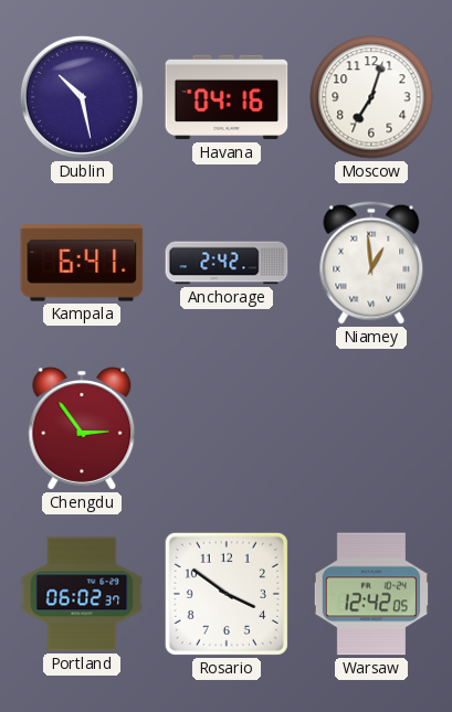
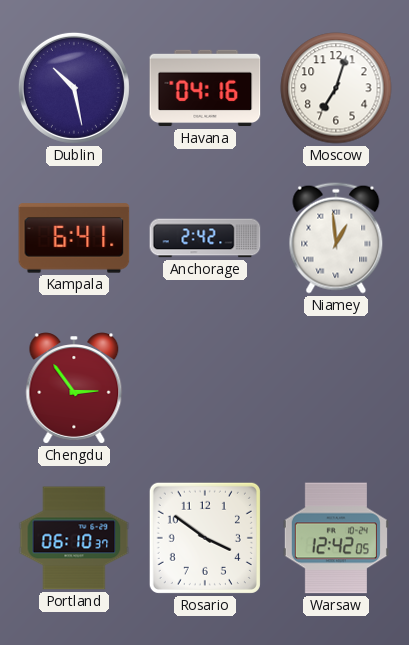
Portland: 06:02 -> 06:10
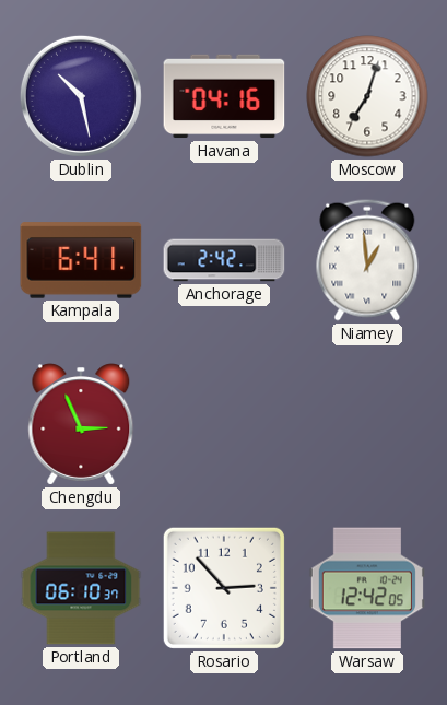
Chengdu: 2:54 -> 2:56
Rosario: 3:51 -> 2:53
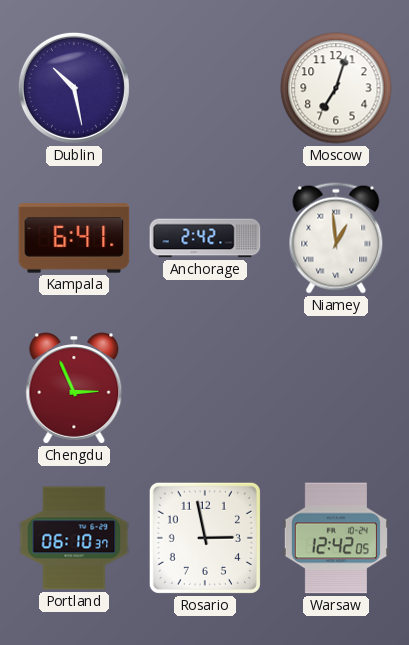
Havana: 04:16 -> none
Rosario: 2:53 -> 2:58
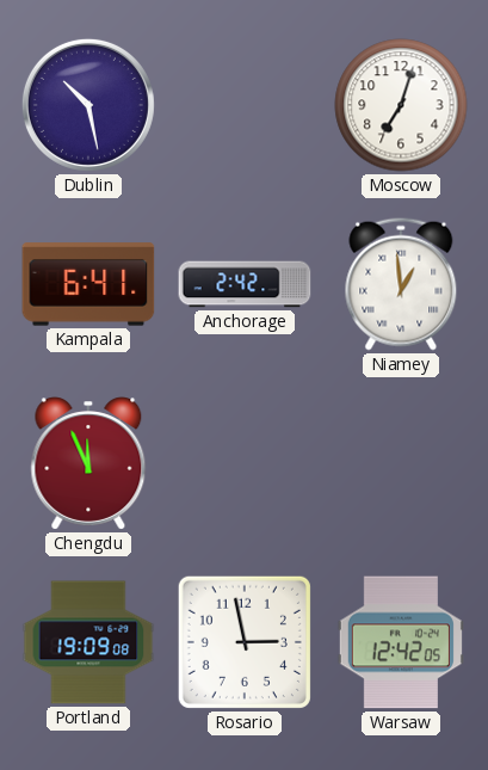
Chengdu: 2:56 -> 11:56
Portland: 06:10 -> 19:09
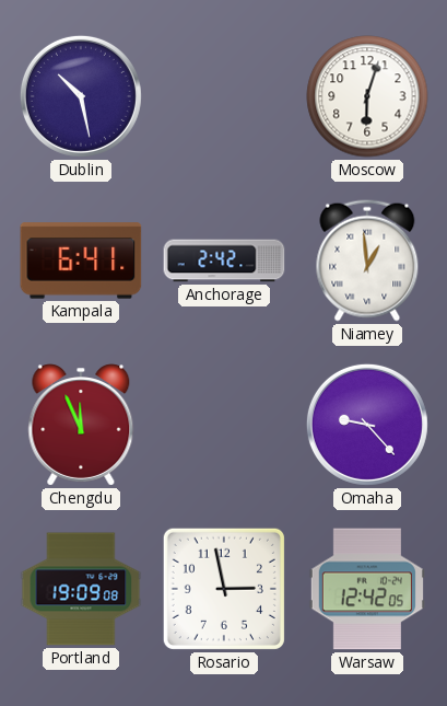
Moscow: 7:03 -> 6:03
Omaha: none -> 9:23
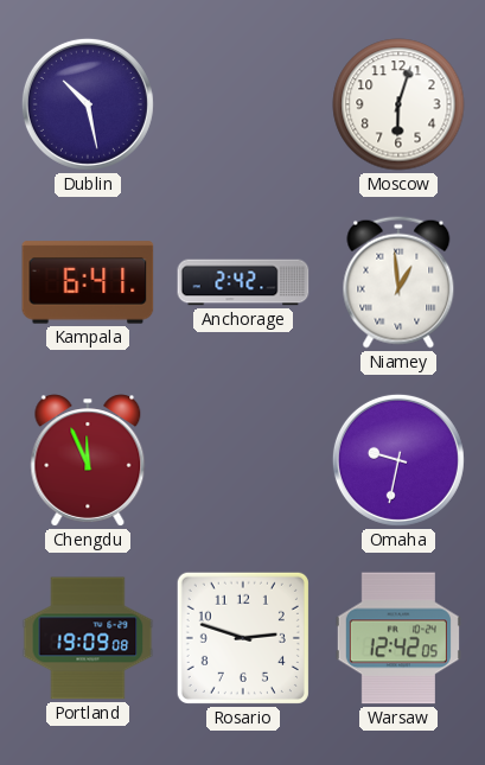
Omaha: 9:23 -> 9:32
Rosario: 2:58 -> 2:48
